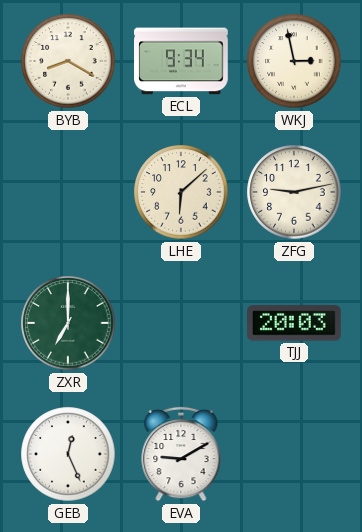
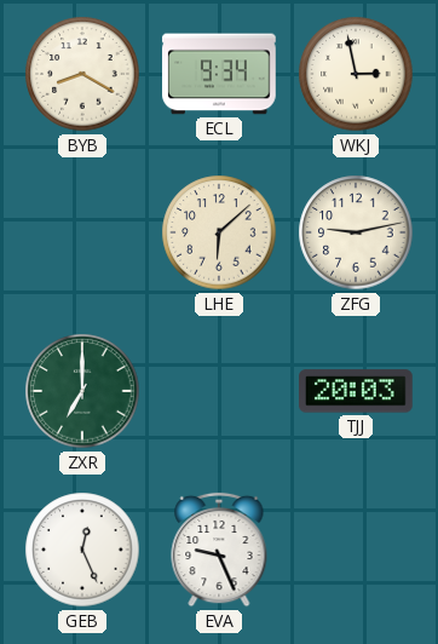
EVA: 9:10 -> 9:26
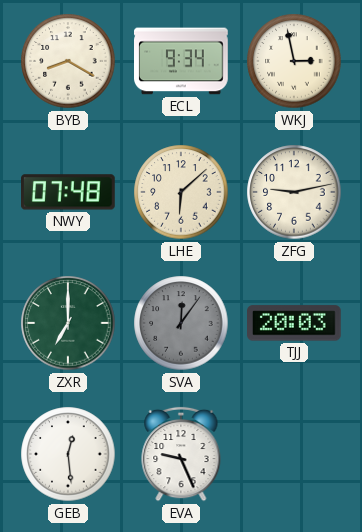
NWY: none -> 07:48
SVA: none -> 12:06
GEB: 12:26 -> 12:29
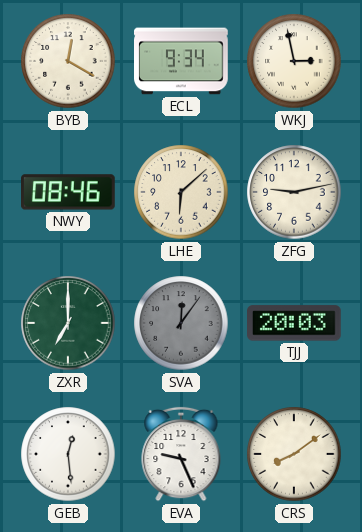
BYB: 8:20 -> 12:20
NWY: 07:48 -> 08:46
CRS: none -> 8:09
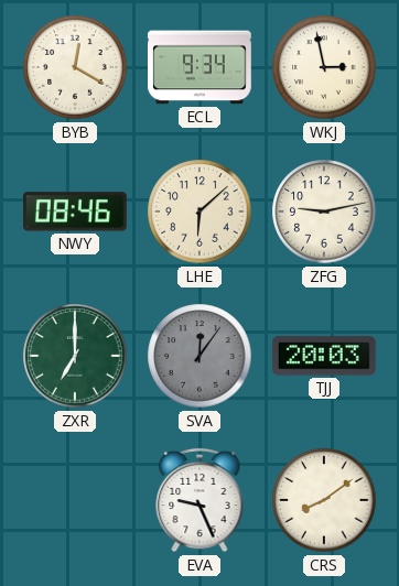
GEB: 12:29 -> none
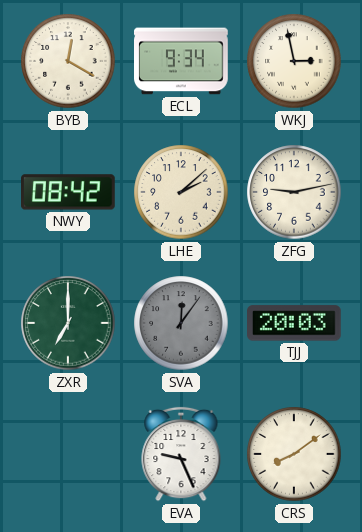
NWY: 08:46 -> 08:42
LHE: 6:08 -> 2:08
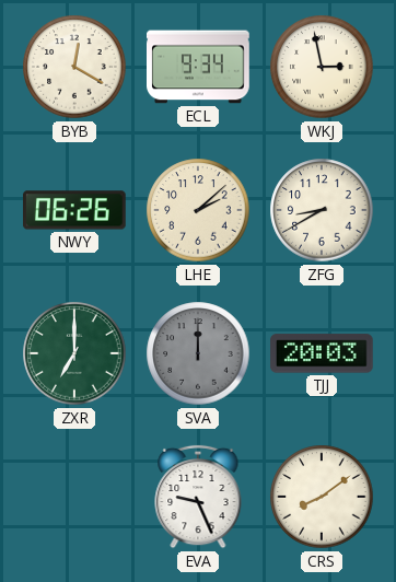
NWY: 08:42 -> 06:26
ZFG: 9:13 -> 8:40
SVA: 12:06 -> 12:00
